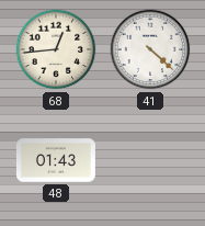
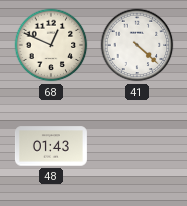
68: 12:44 -> 12:49
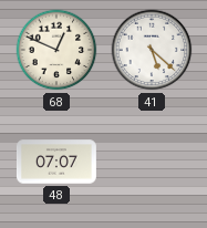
41: 4:22 -> 5:22
48: 01:43 -> 07:07
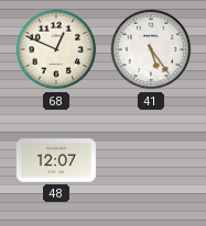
41: 5:22 -> 5:24
48: 07:07 -> 12:07
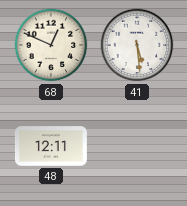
41: 5:24 -> 5:29
48: 12:07 -> 12:11
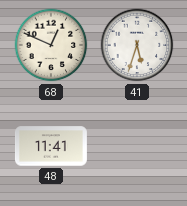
41: 5:29 -> 5:33
48: 12:11 -> 11:41
